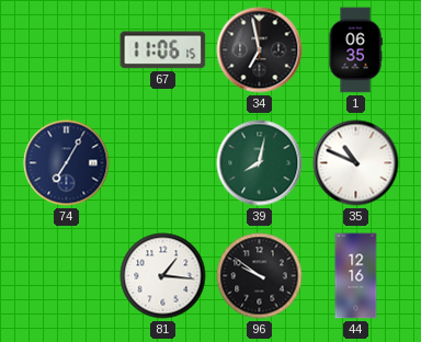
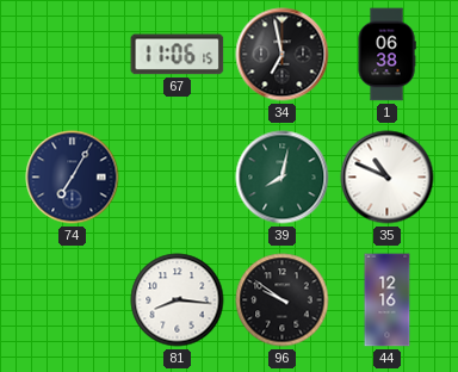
1: 06:35 -> 06:38
81: 1:16 -> 8:16
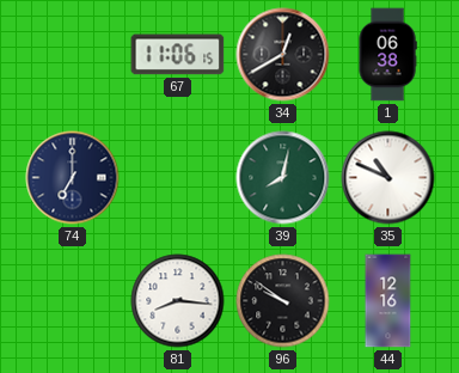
34: 6:58 -> 12:40
74: 7:05 -> 7:00
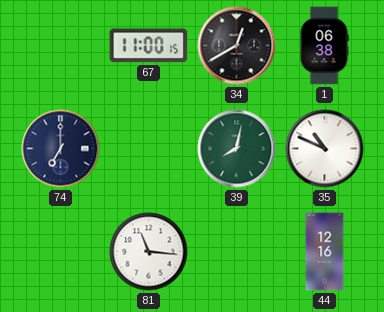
67: 11:06 -> 11:00
81: 8:16 -> 11:16
96: 9:51 -> none
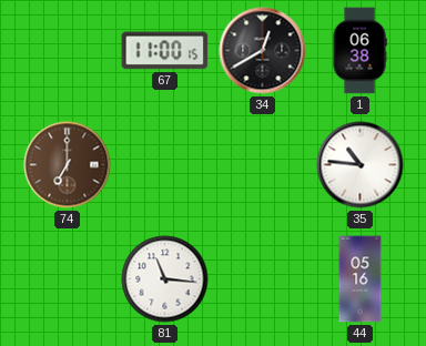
74 dial: navy -> brown
39: 8:02 -> none
35: 10:49 -> 10:46
44: 12:16 -> 05:16
